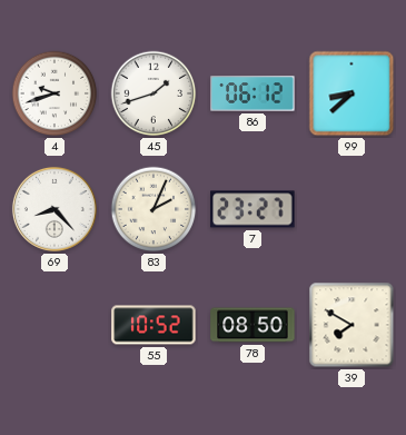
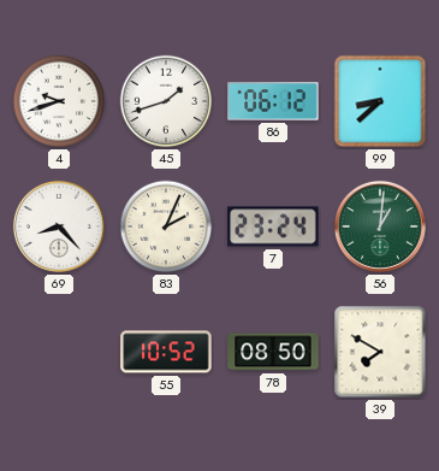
7: 23:27 -> 23:24
56: none -> 1:01
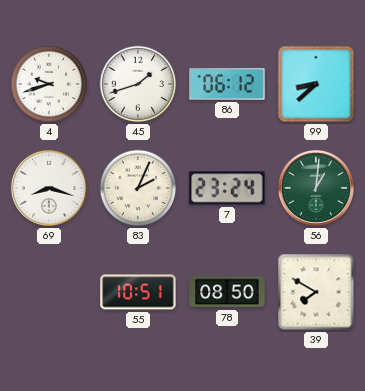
69: 8:23 -> 8:18
55: 10:52 -> 10:51
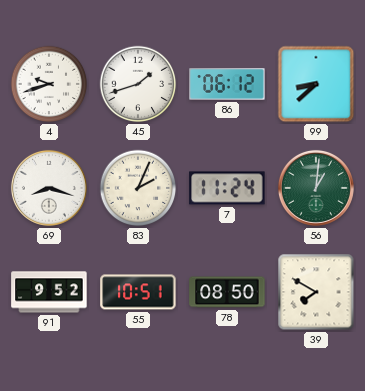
7: 23:24 -> 11:24
91: none -> 9:52
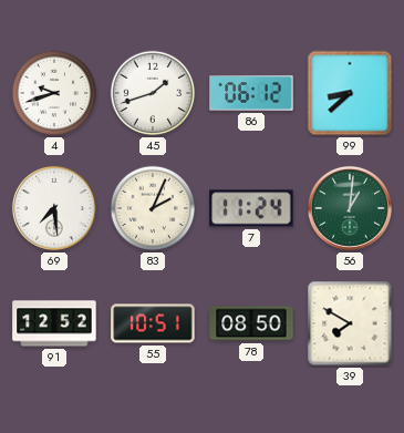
69: 8:18 -> 7:29
91: 9:52 -> 12:52
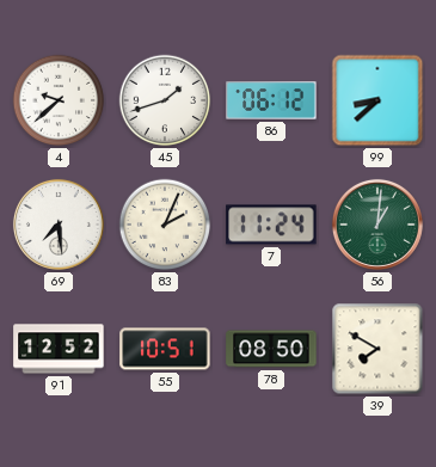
4: 9:42 -> 9:38
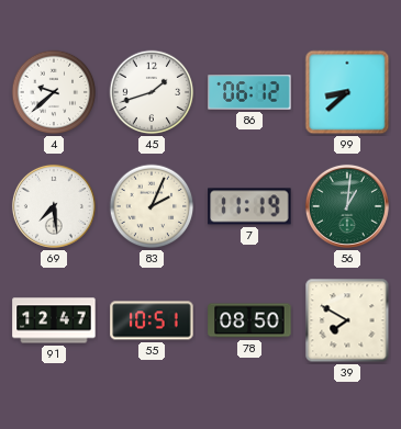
7: 11:24 -> 11:19
91: 12:52 -> 12:47
